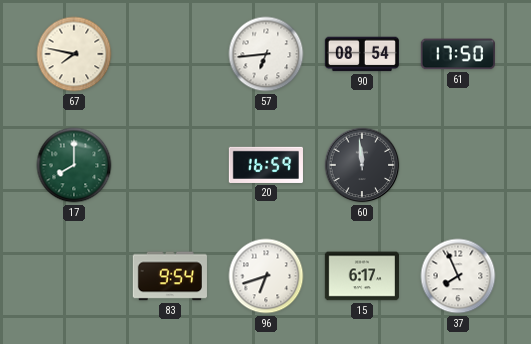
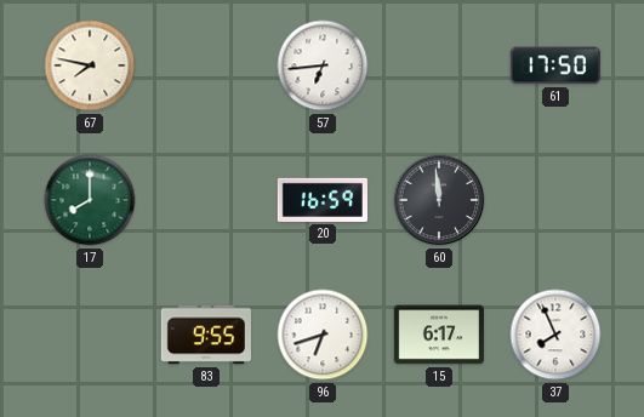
90: 08:54 -> none
83: 9:54 -> 9:55
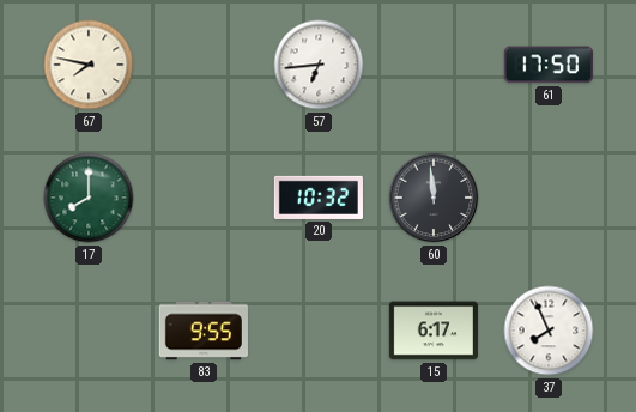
20: 16:59 -> 10:32
96: 6:42 -> none
